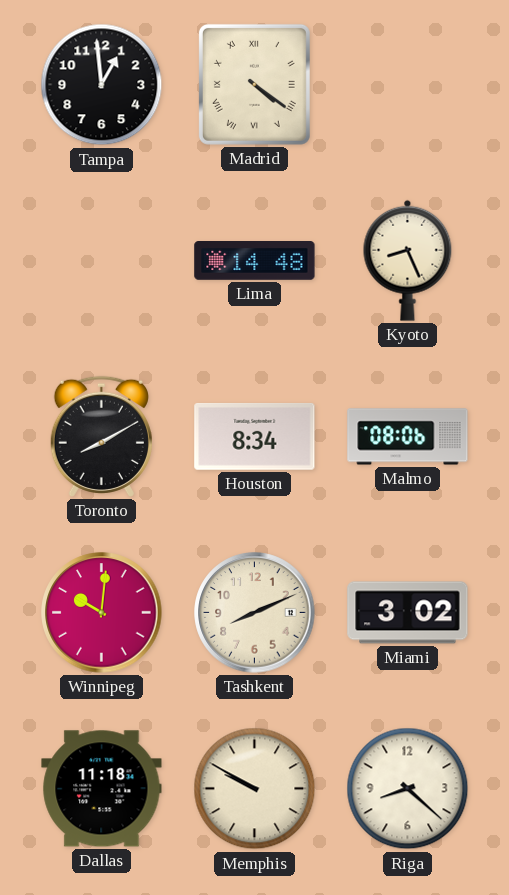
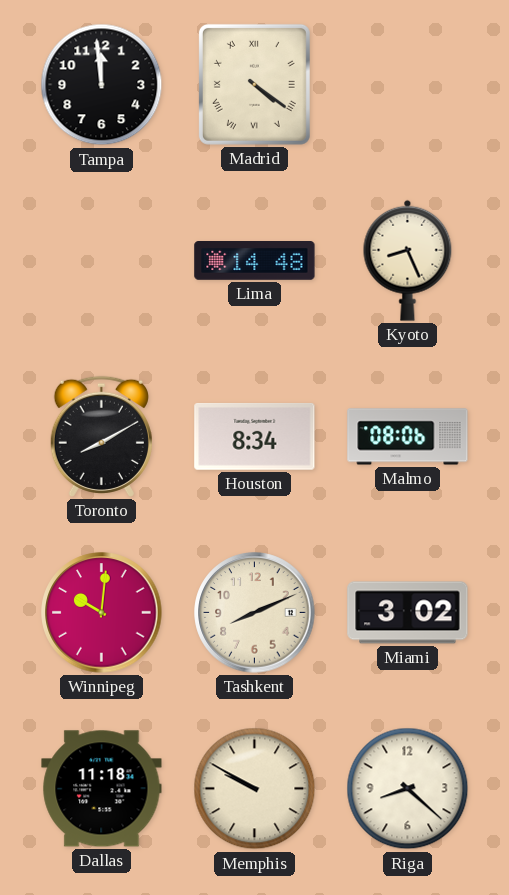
Tampa: 12:59 -> 11:59
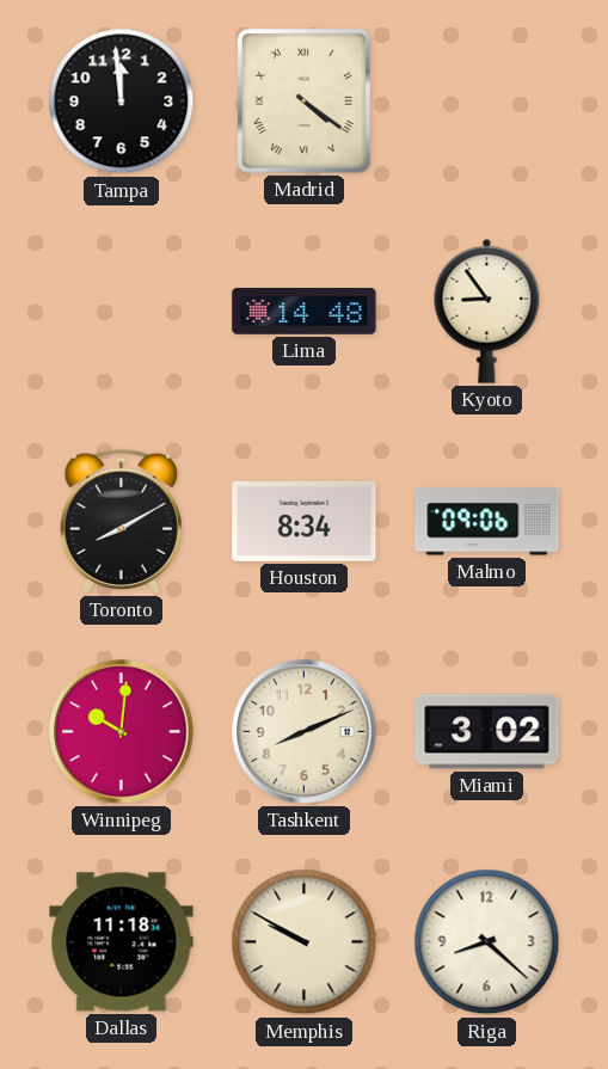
Kyoto: 8:26 -> 8:54
Malmo: 08:06 -> 09:06
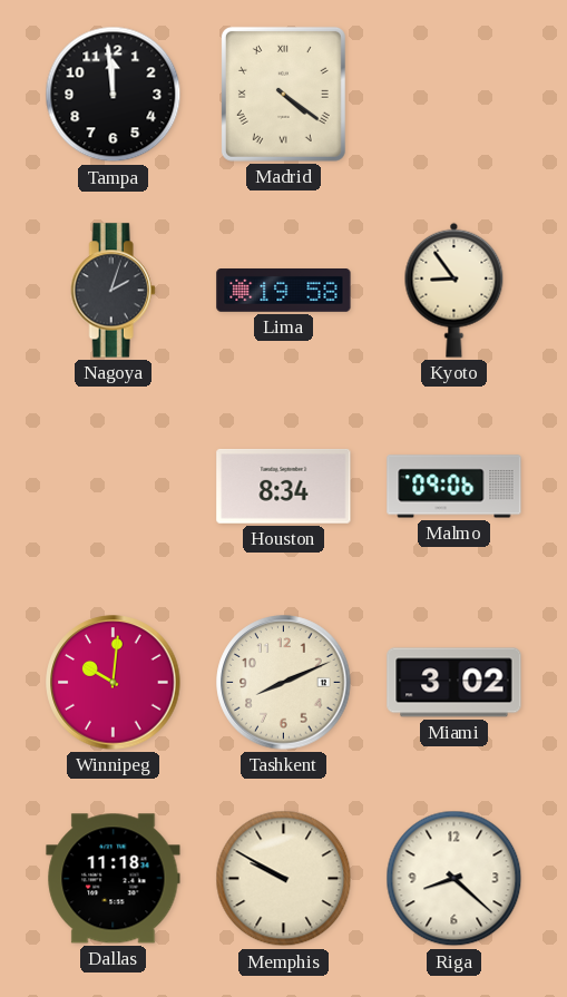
Nagoya: none -> 2:03
Lima: 14:48 -> 19:58
Toronto: 8:10 -> none
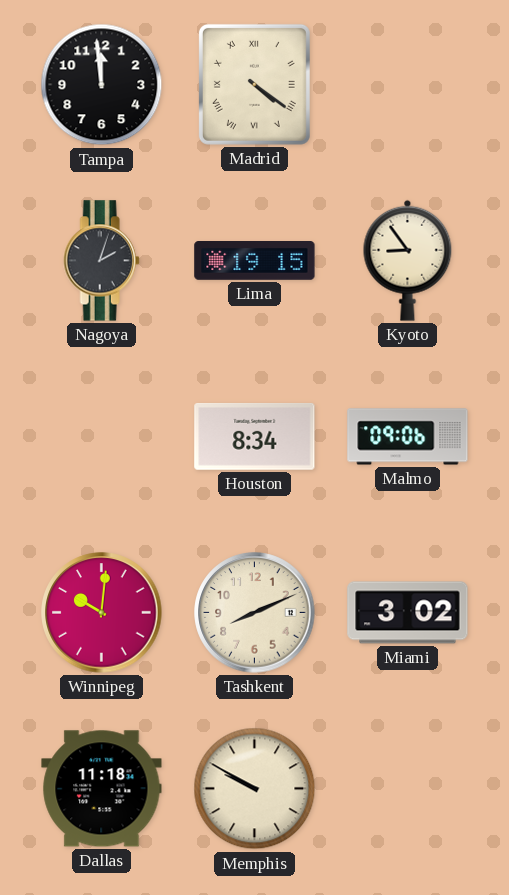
Lima: 19:58 -> 19:15
Riga: 8:22 -> none
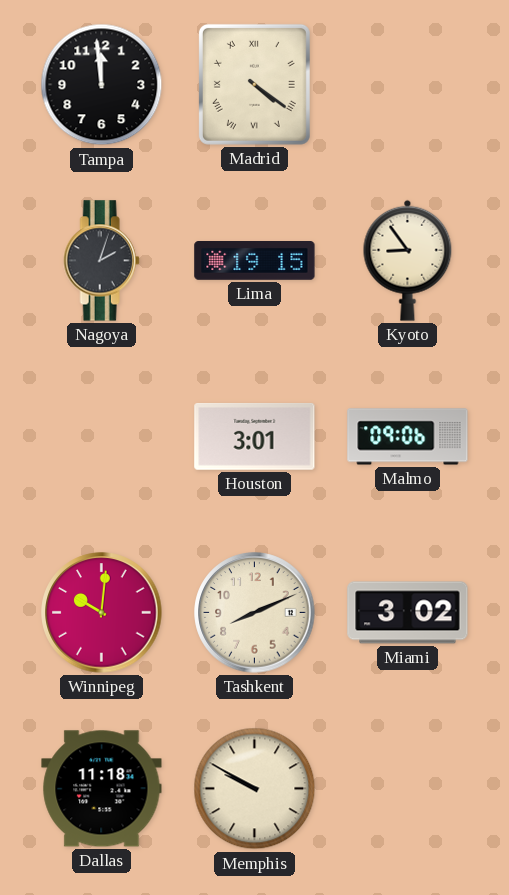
Houston: 8:34 -> 3:01
